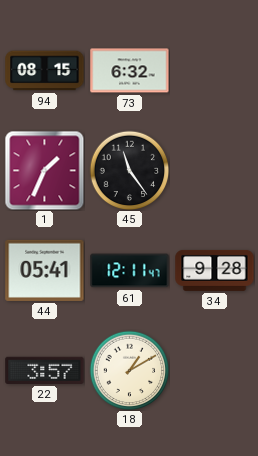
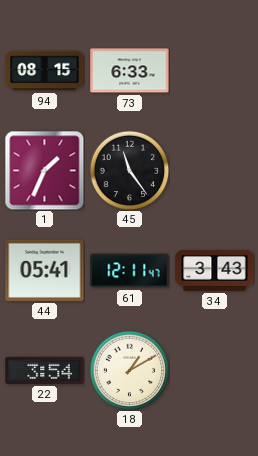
73: 6:32 -> 6:33
34: 9:28 -> 3:43
22: 3:57 -> 3:54
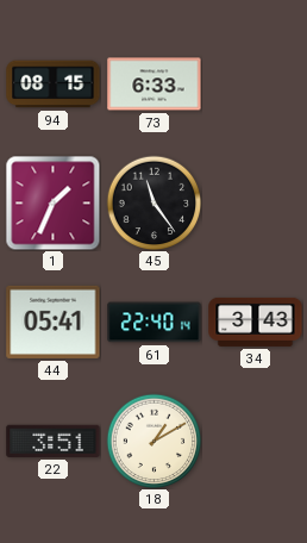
61: 12:11 -> 22:40
22: 3:54 -> 3:51
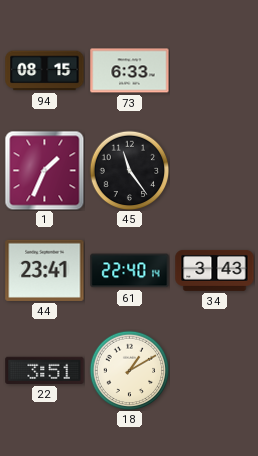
44: 05:41 -> 23:41
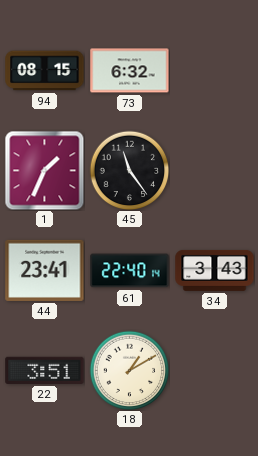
73: 6:33 -> 6:32
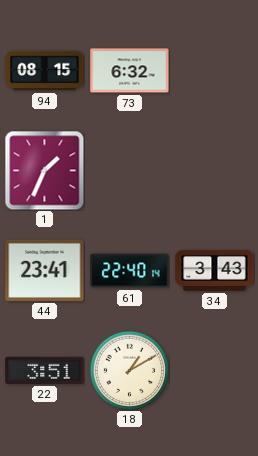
45: 11:24 -> none
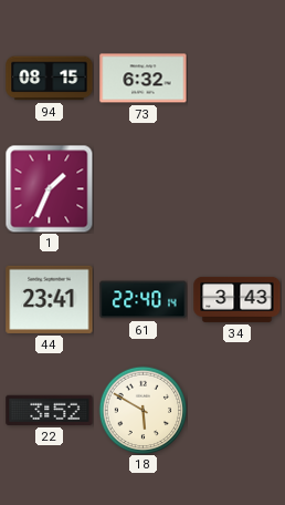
22: 3:51 -> 3:52
18: 1:10 -> 5:50
